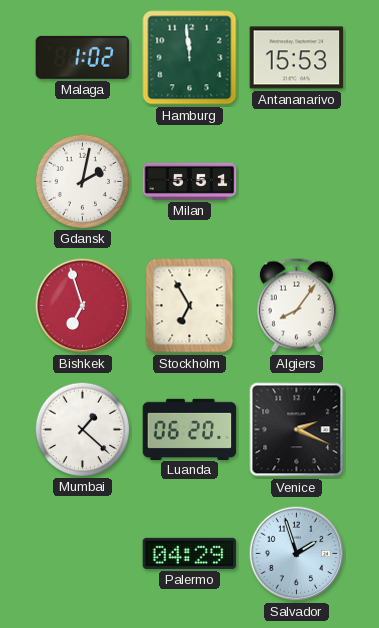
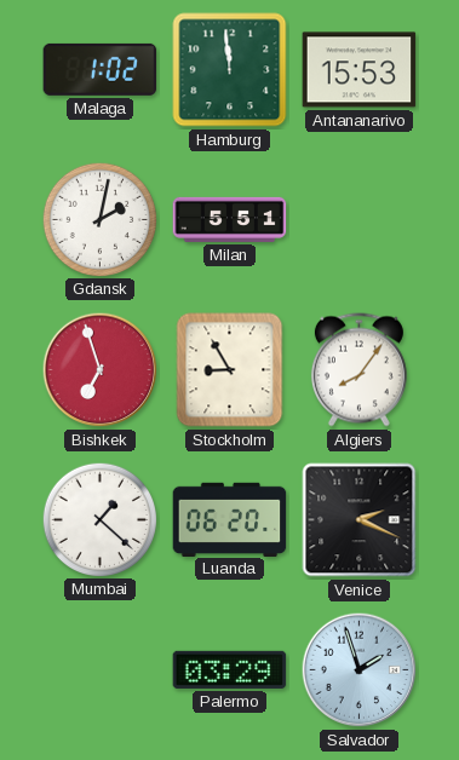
Stockholm: 6:55 -> 8:55
Palermo: 04:29 -> 03:29
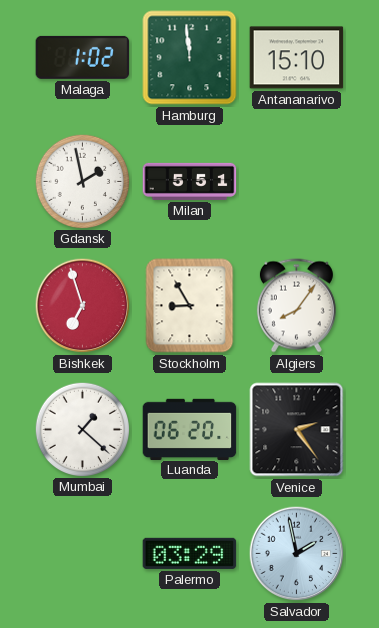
Antananarivo: 15:53 -> 15:10
Gdansk: 2:02 -> 1:58
Venice: 2:19 -> 2:24
Salvador: 1:57 -> 1:58
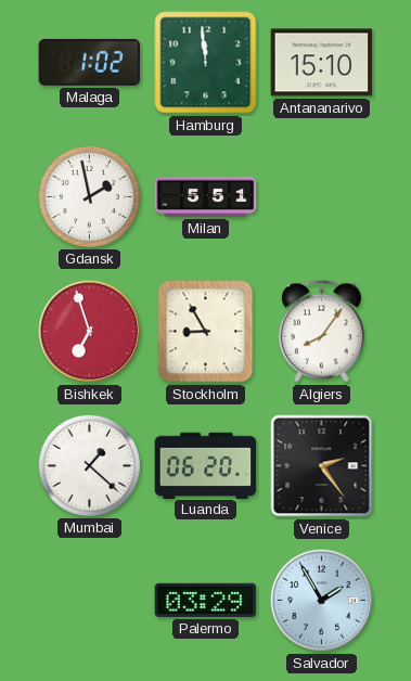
Salvador: 1:58 -> 1:55
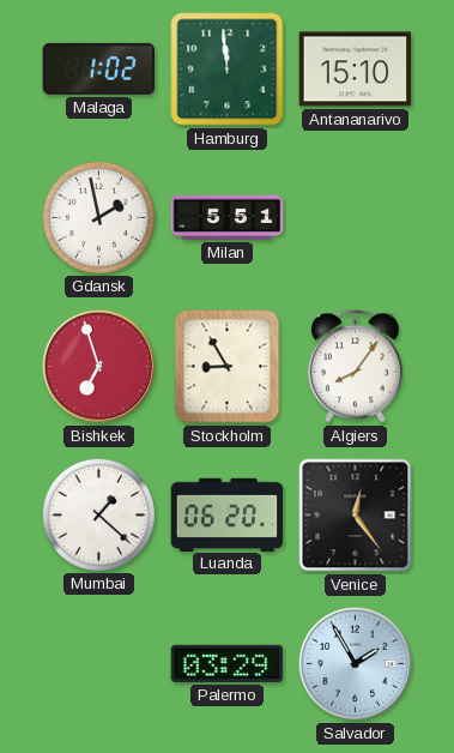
Venice: 2:24 -> 12:24
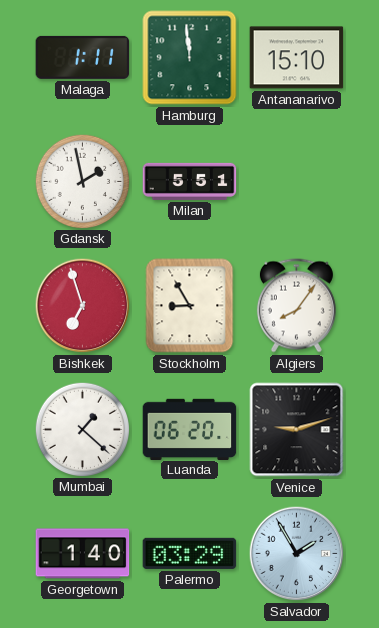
Malaga: 1:02 -> 1:11
Venice: 12:24 -> 9:12
Georgetown: none -> 1:40
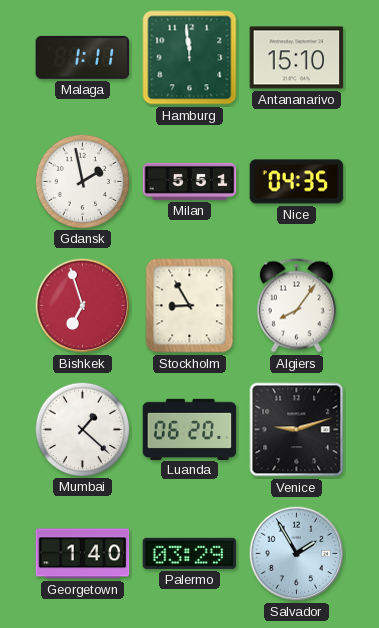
Nice: none -> 04:35
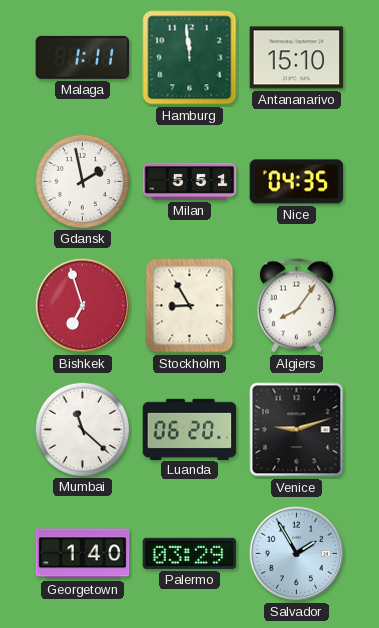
Mumbai: 1:22 -> 11:22
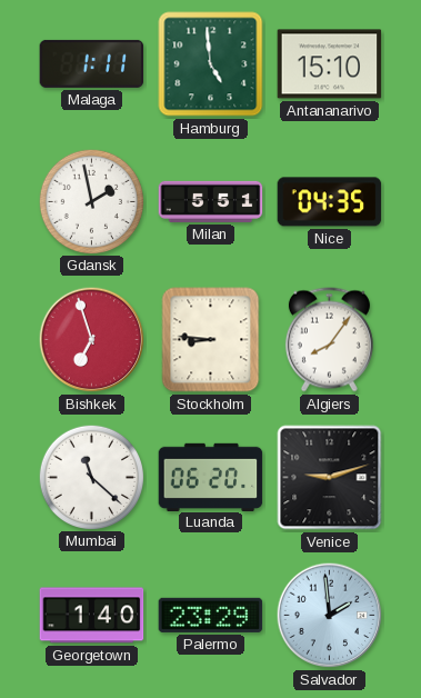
Hamburg: 11:59 -> 4:59
Stockholm: 8:55 -> 8:46
Palermo: 03:29 -> 23:29
Salvador: 1:55 -> 1:59
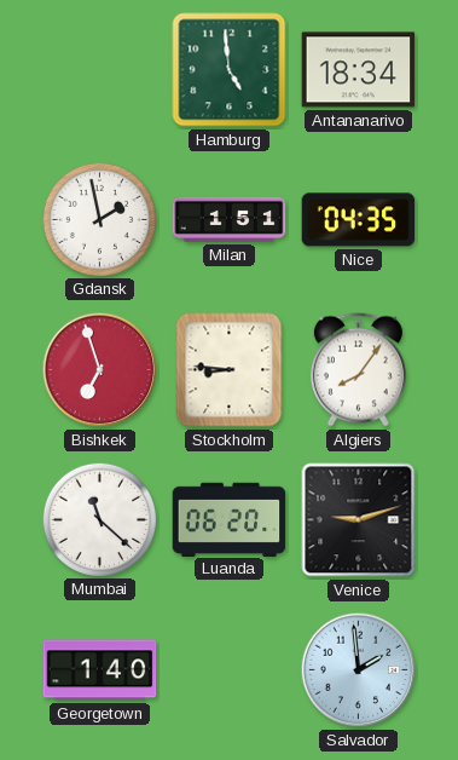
Malaga: 1:11 -> none
Antananarivo: 15:10 -> 18:34
Milan: 5:51 -> 1:51
Palermo: 23:29 -> none
